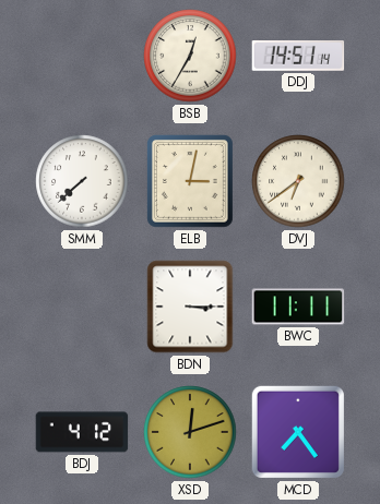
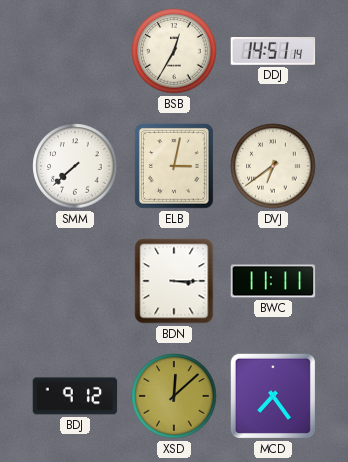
BDJ: 4:12 -> 9:12
XSD: 12:12 -> 12:08
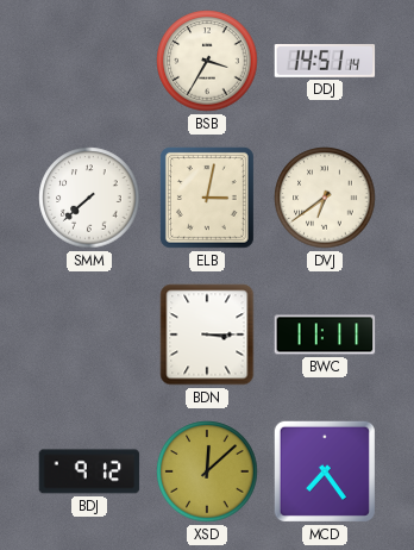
BSB: 12:35 -> 3:35
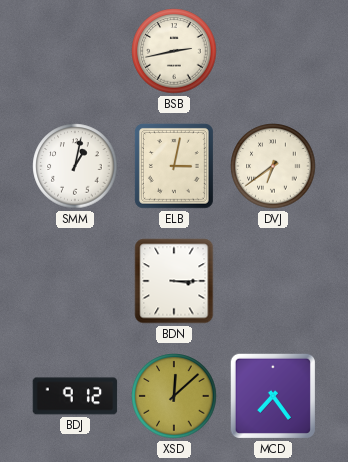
BSB: 3:35 -> 2:43
DDJ: 14:51 -> none
SMM: 7:38 -> 1:02
BWC: 11:11 -> none
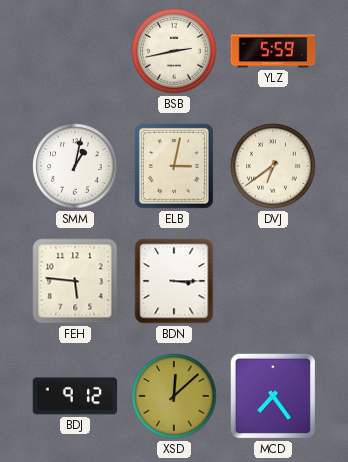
YLZ: none -> 5:59
FEH: none -> 5:46
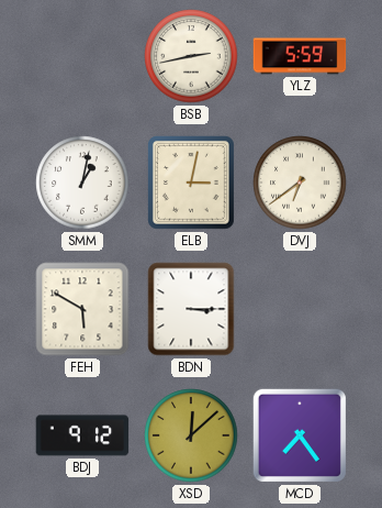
FEH: 5:46 -> 5:50
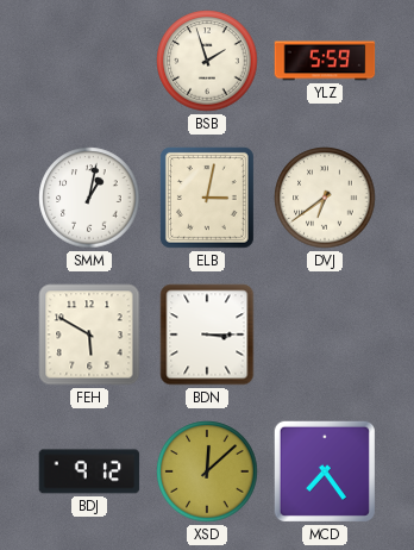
BSB: 2:43 -> 1:57
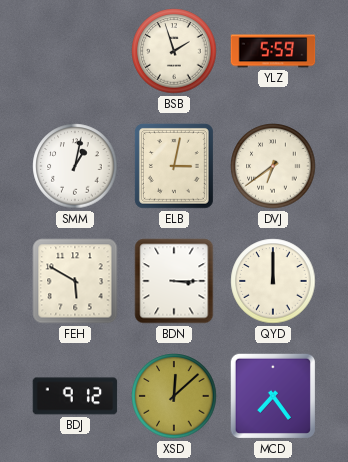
QYD: none -> 12:00
